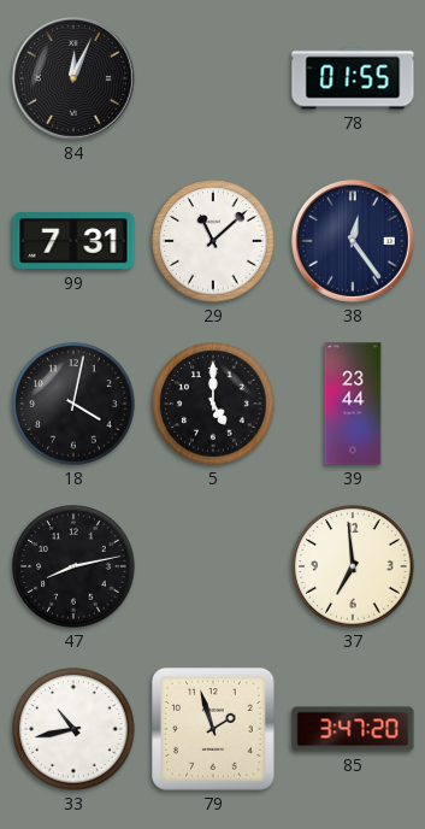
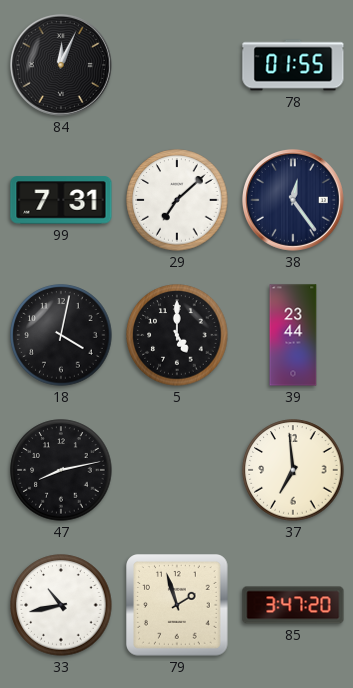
29: 11:08 -> 7:08
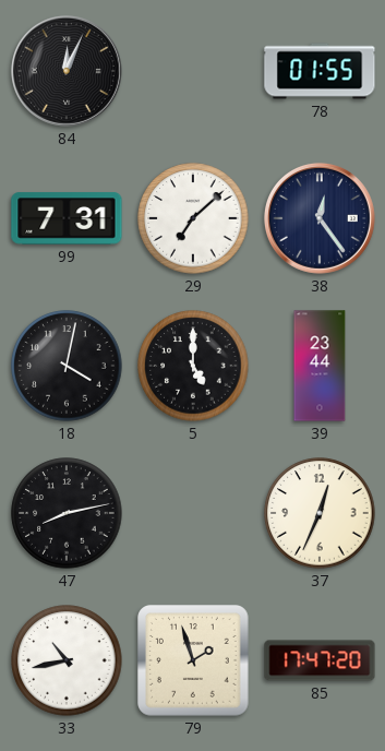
37: 6:59 -> 12:34
85: 3:47 -> 17:47
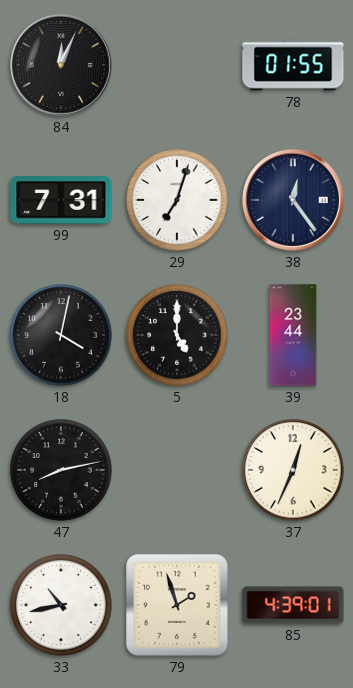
29: 7:08 -> 7:03
85: 17:47 -> 4:39
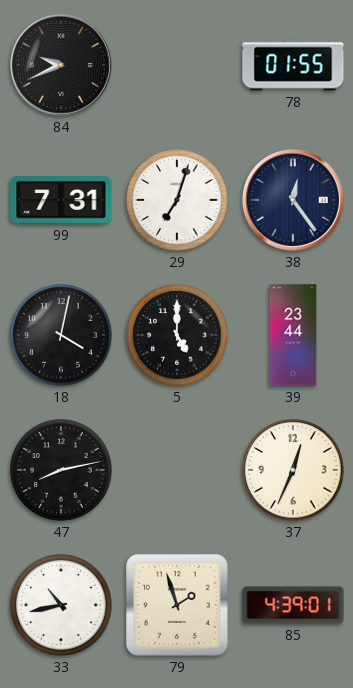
84: 12:04 -> 9:41
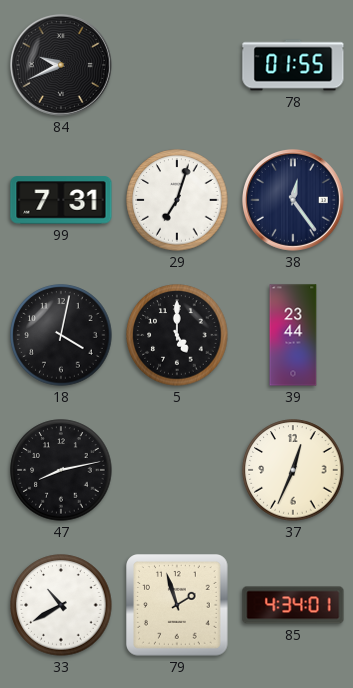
33: 10:43 -> 10:40
85: 4:39 -> 4:34
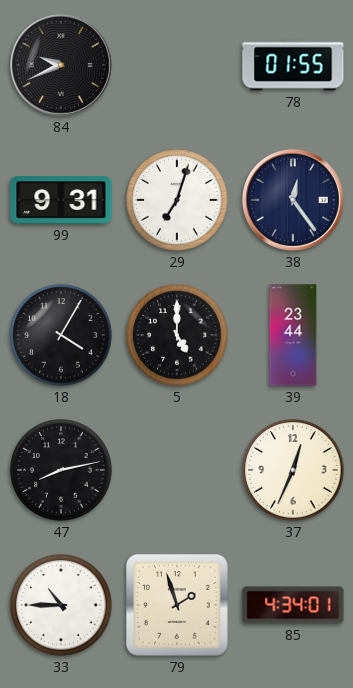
99: 7:31 -> 9:31
18: 4:02 -> 4:05
33: 10:40 -> 10:45
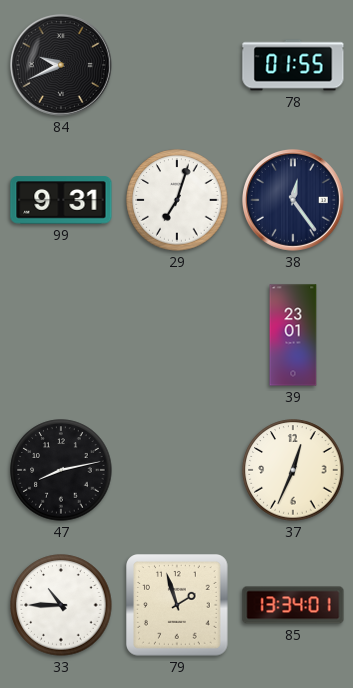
18: 4:05 -> none
5: 5:00 -> none
39: 23:44 -> 23:01
85: 4:34 -> 13:34
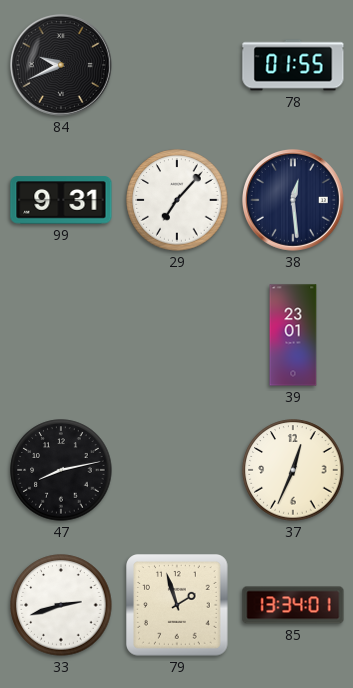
29: 7:03 -> 7:07
38: 12:24 -> 12:29
33: 10:45 -> 2:42
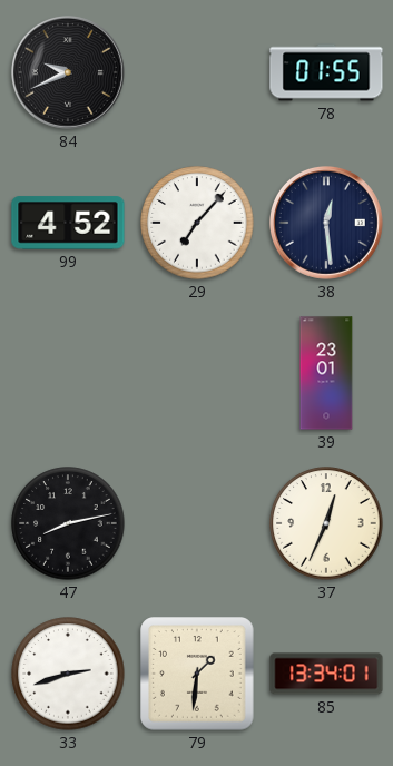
99: 9:31 -> 4:52
79: 1:57 -> 1:31
